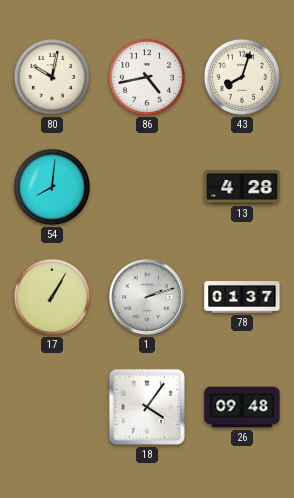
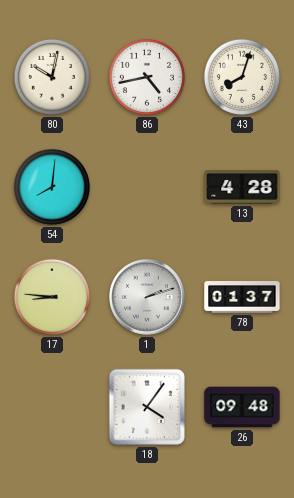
17: 1:05 -> 8:46
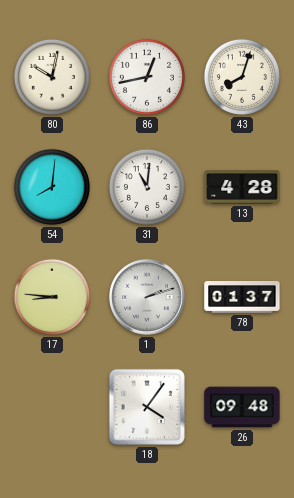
86: 4:43 -> 12:43
31: none -> 11:01
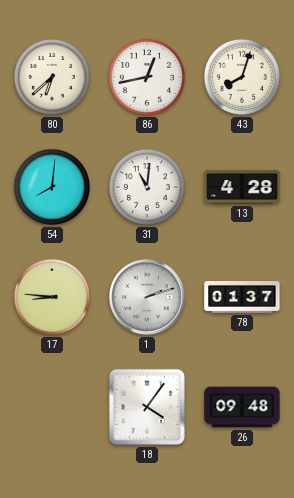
80: 10:02 -> 6:38
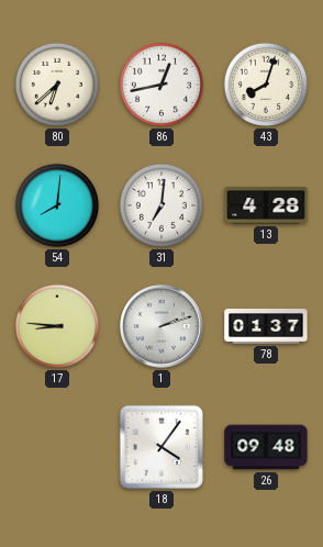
31: 11:01 -> 7:01
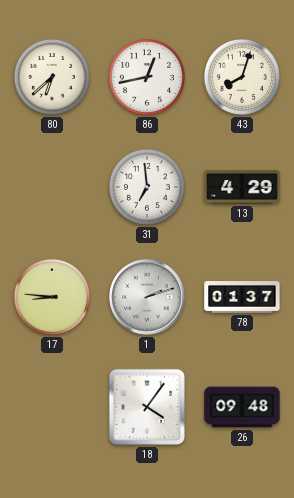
54: 8:01 -> none
31: 7:01 -> 6:59
13: 4:28 -> 4:29
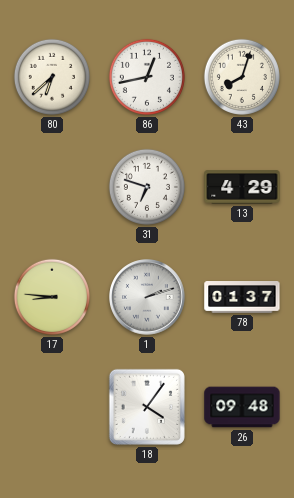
31: 6:59 -> 6:48
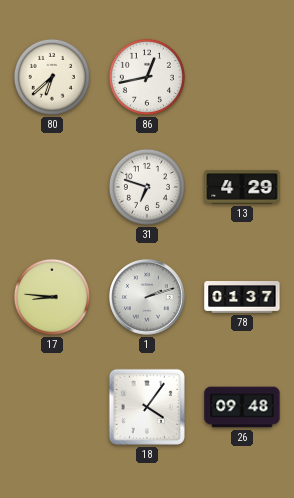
43: 8:03 -> none
